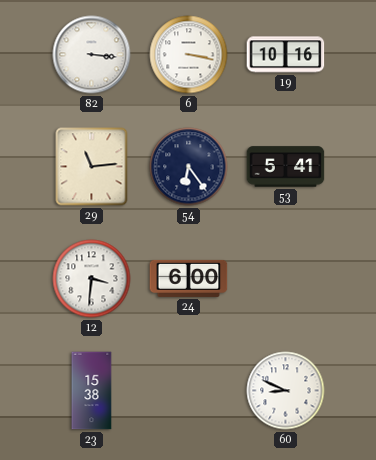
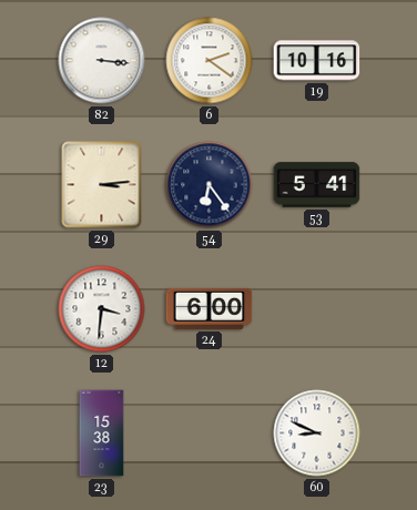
6: 3:17 -> 2:21
29: 11:14 -> 3:14
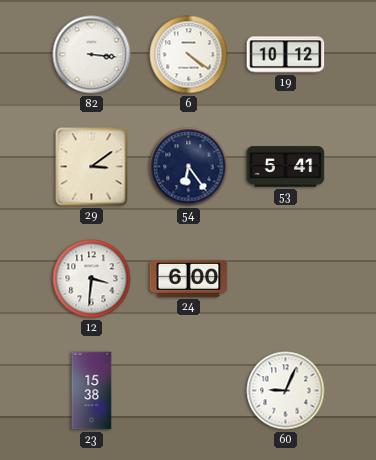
6: 2:21 -> 4:21
19: 10:16 -> 10:12
29: 3:14 -> 3:09
60: 8:49 -> 9:04
